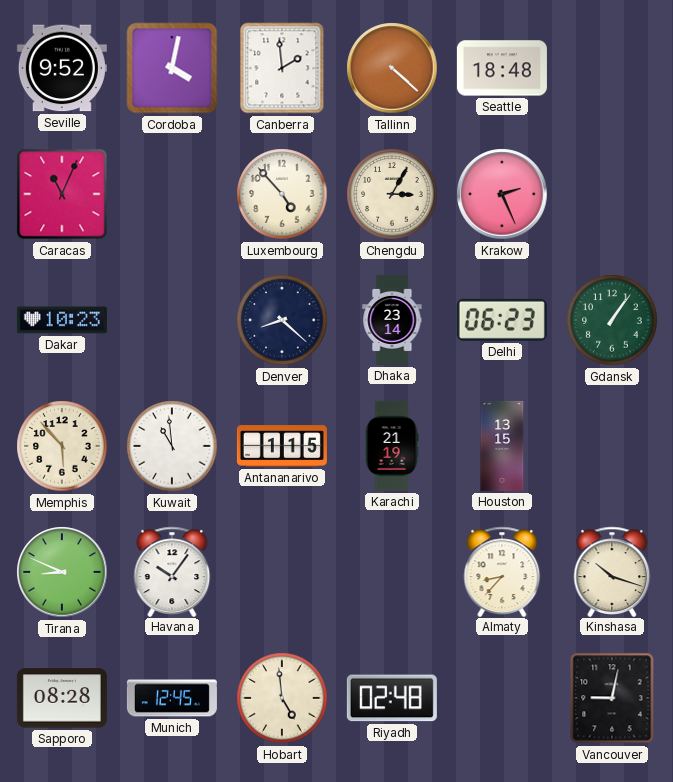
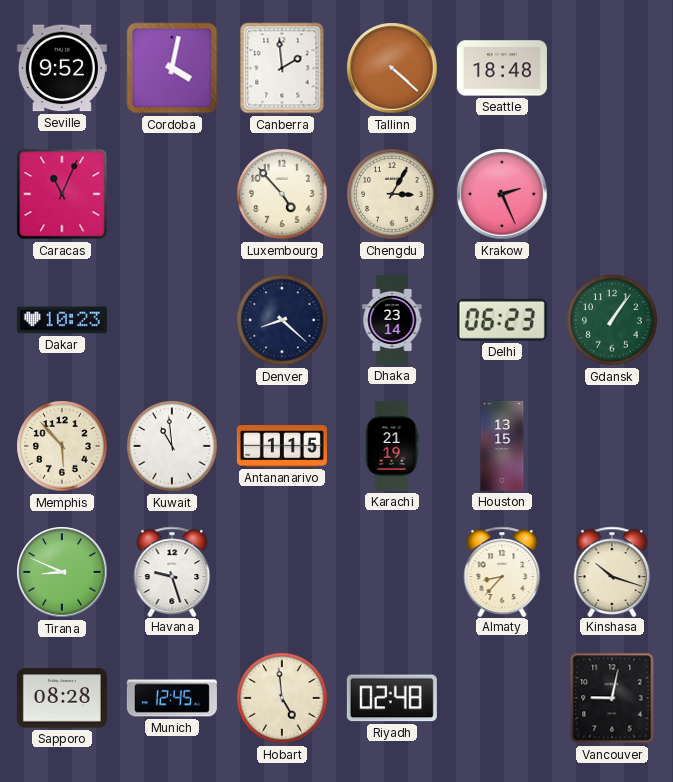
Havana: 10:06 -> 9:27
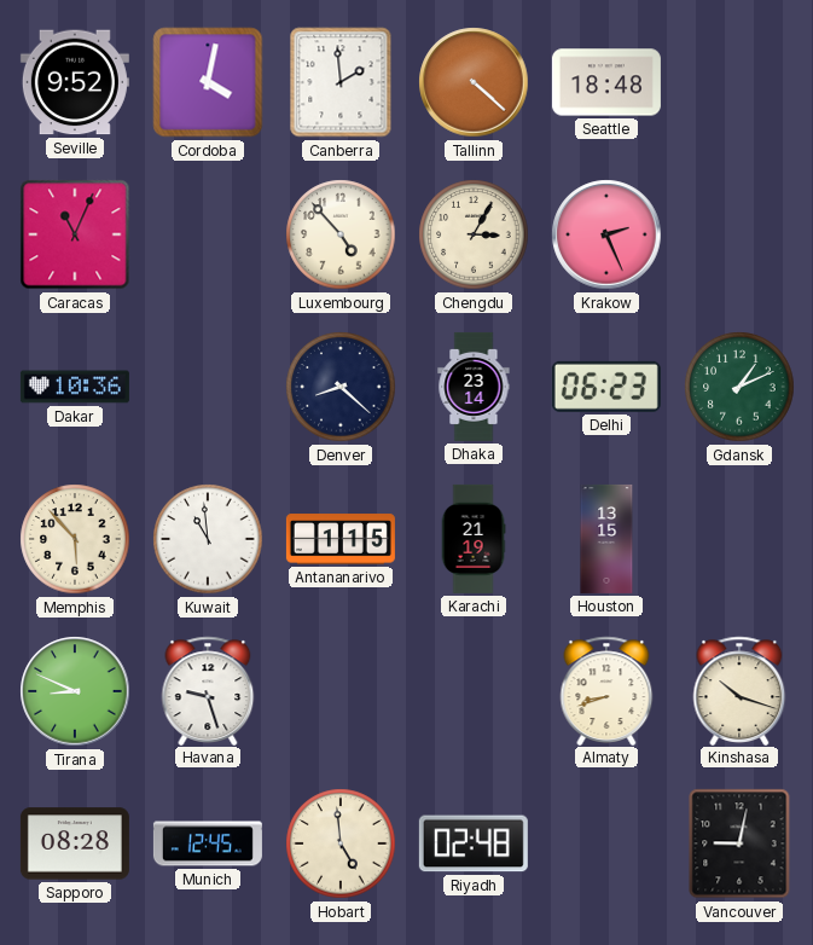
Dakar: 10:23 -> 10:36
Gdansk: 1:06 -> 1:11
Almaty: 8:37 -> 8:42
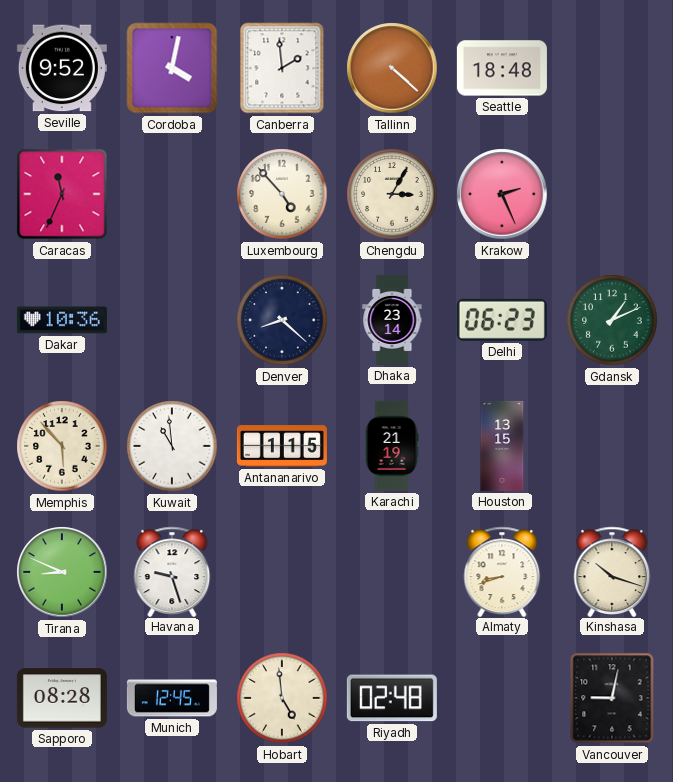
Caracas: 11:04 -> 11:34
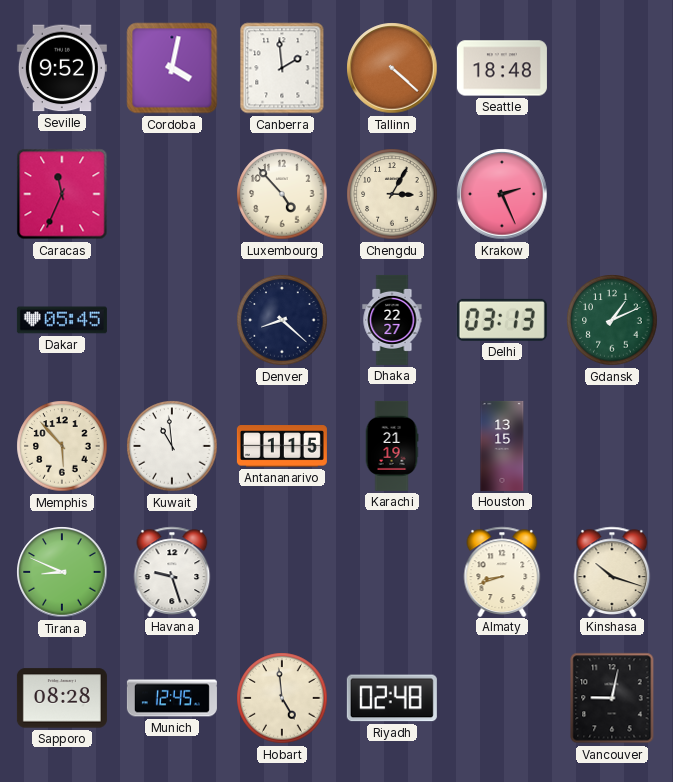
Dakar: 10:36 -> 05:45
Dhaka: 23:14 -> 22:27
Delhi: 06:23 -> 03:13
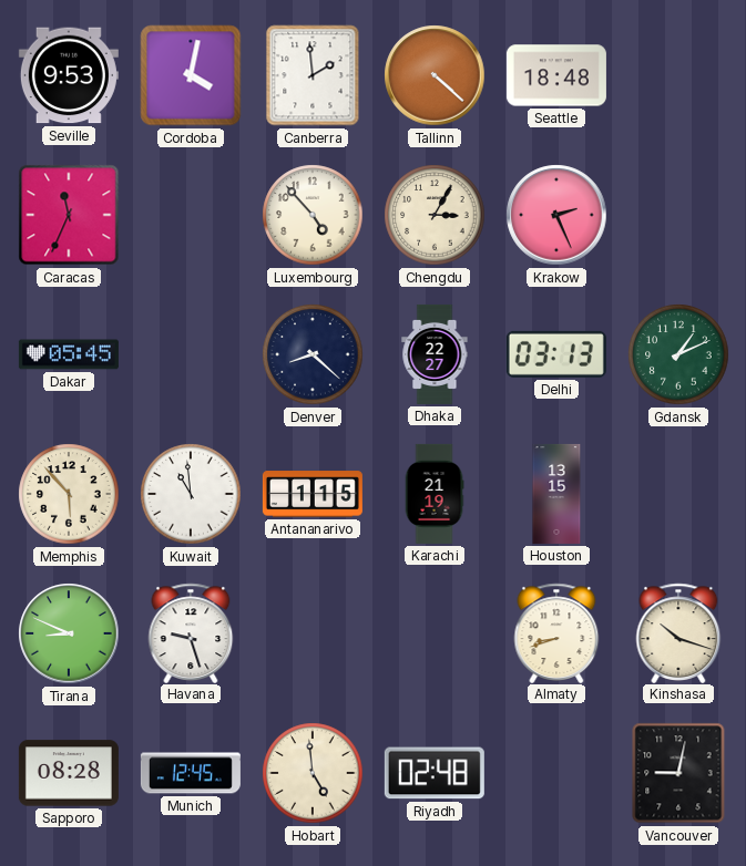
Seville: 9:52 -> 9:53
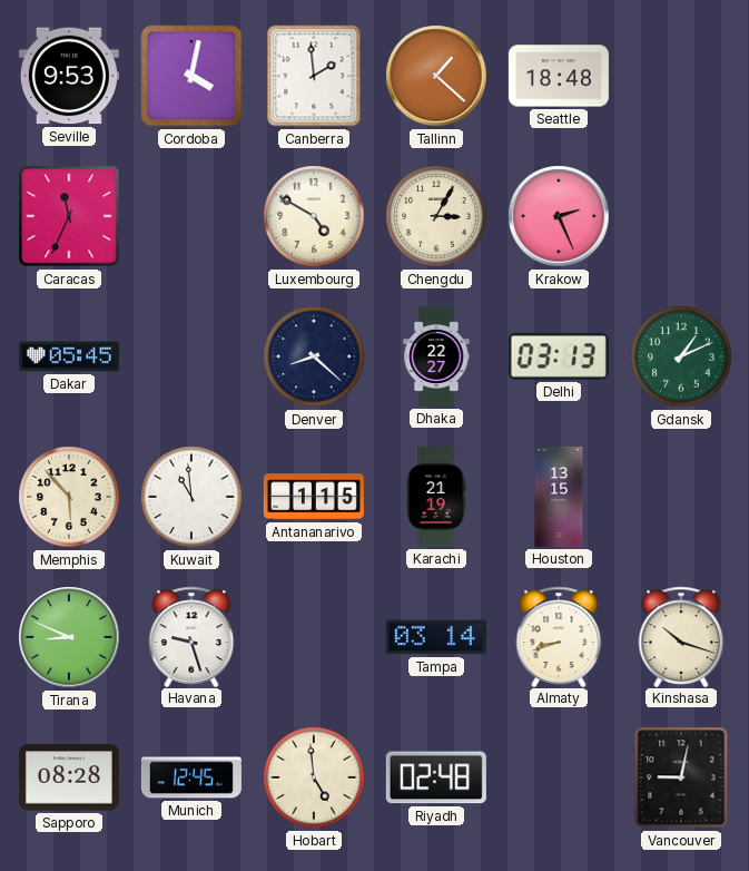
Tallinn: 4:22 -> 1:22
Luxembourg: 4:53 -> 4:50
Tampa: none -> 03:14
